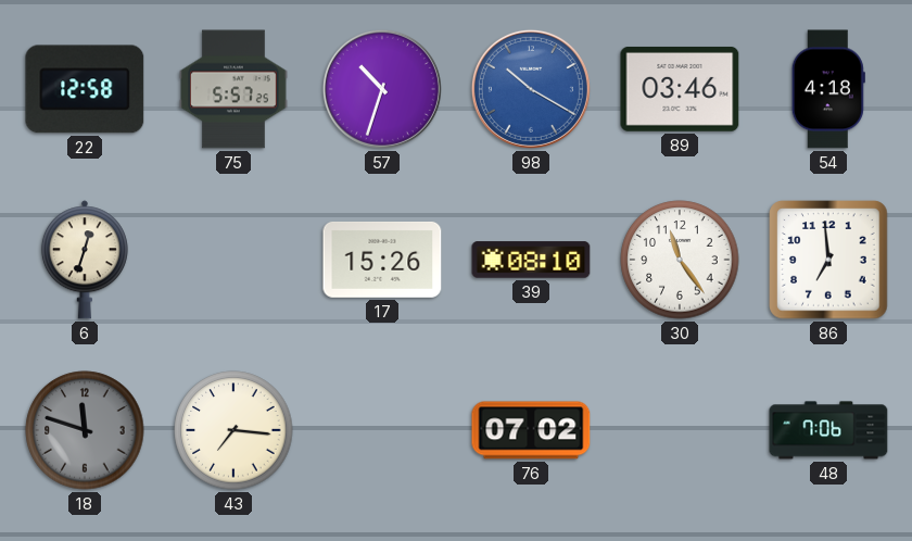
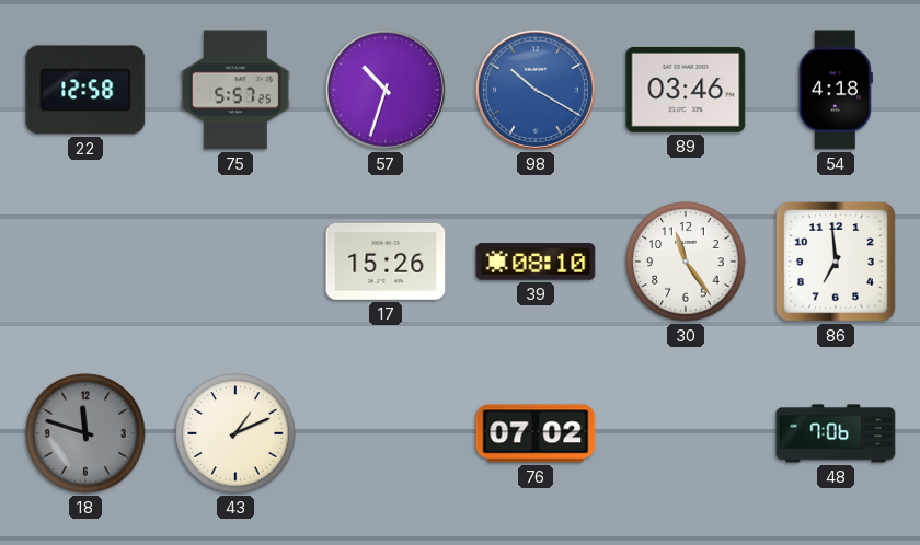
6: 12:33 -> none
43: 7:16 -> 1:11
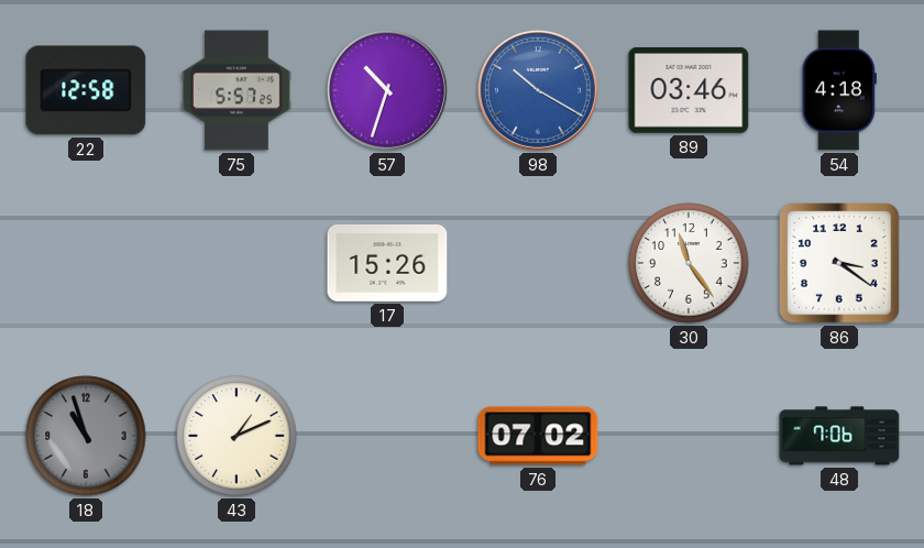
39: 08:10 -> none
86: 6:59 -> 3:21
18: 11:48 -> 10:57
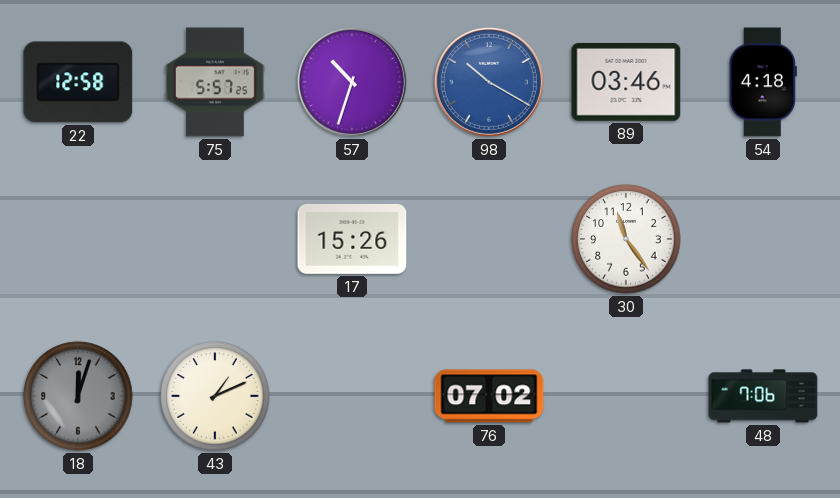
86: 3:21 -> none
18: 10:57 -> 12:03
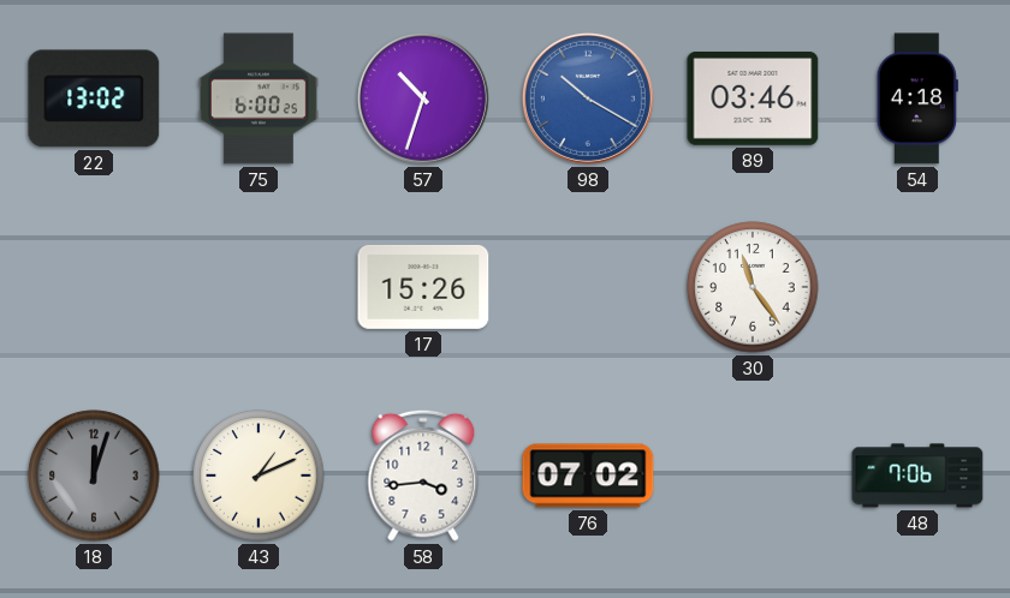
22: 12:58 -> 13:02
75: 5:57 -> 6:00
58: none -> 3:44
